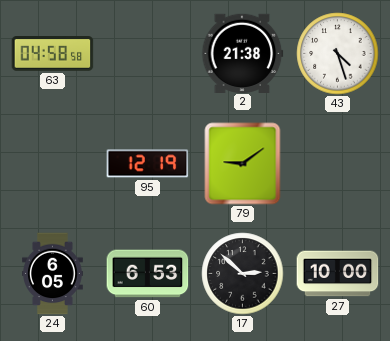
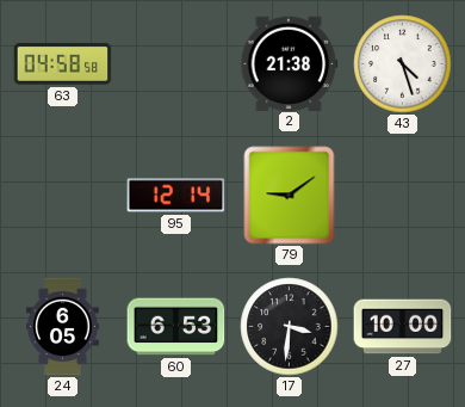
95: 12:19 -> 12:14
17: 2:52 -> 3:31
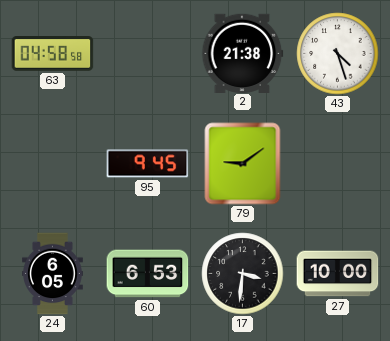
95: 12:14 -> 9:45
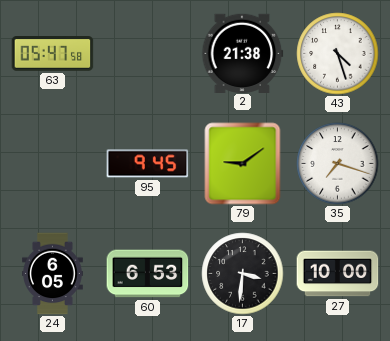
63: 04:58 -> 05:47
35: none -> 7:18
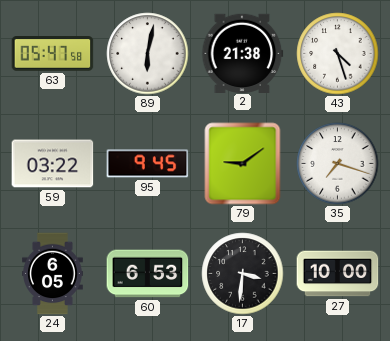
89: none -> 6:02
59: none -> 03:22
